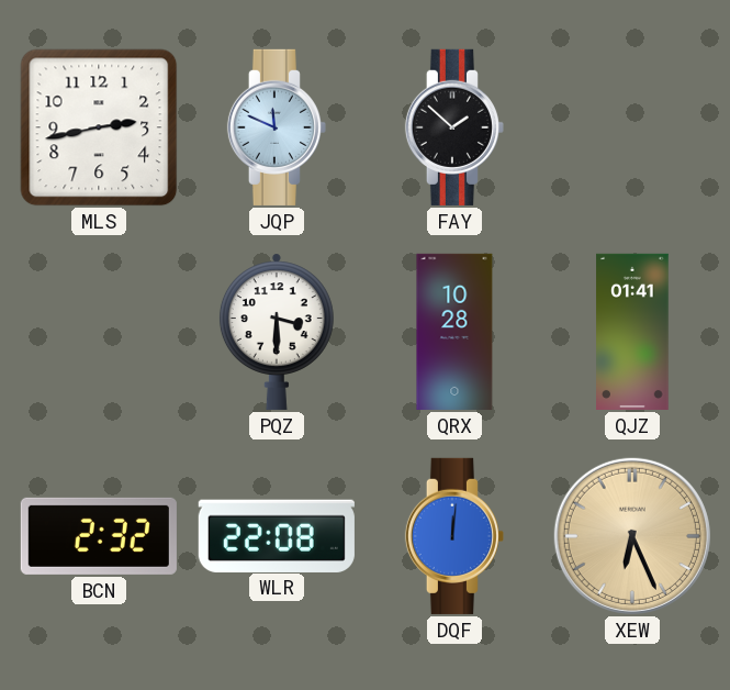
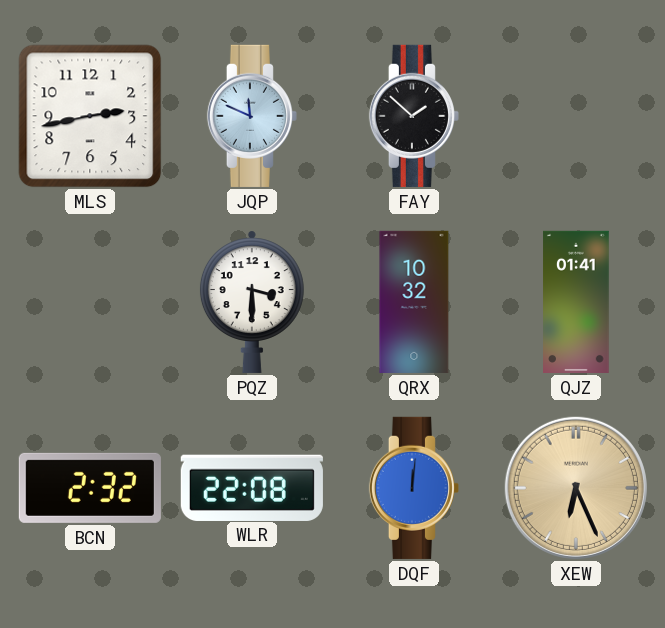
QRX: 10:28 -> 10:32
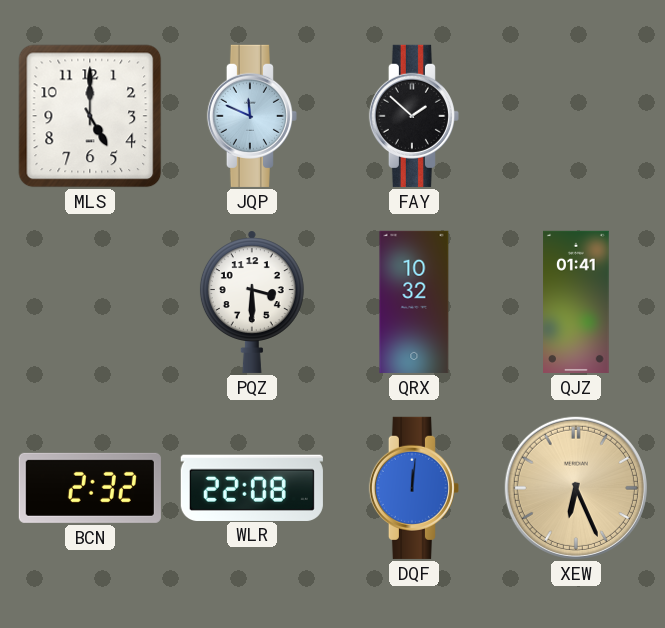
MLS: 2:43 -> 5:00
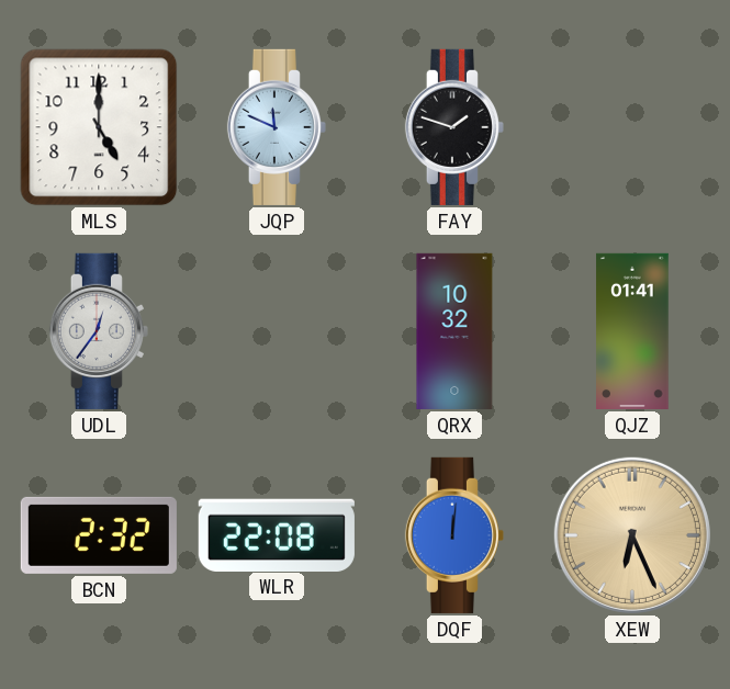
FAY: 1:52 -> 1:48
UDL: none -> 12:36
PQZ: 3:30 -> none
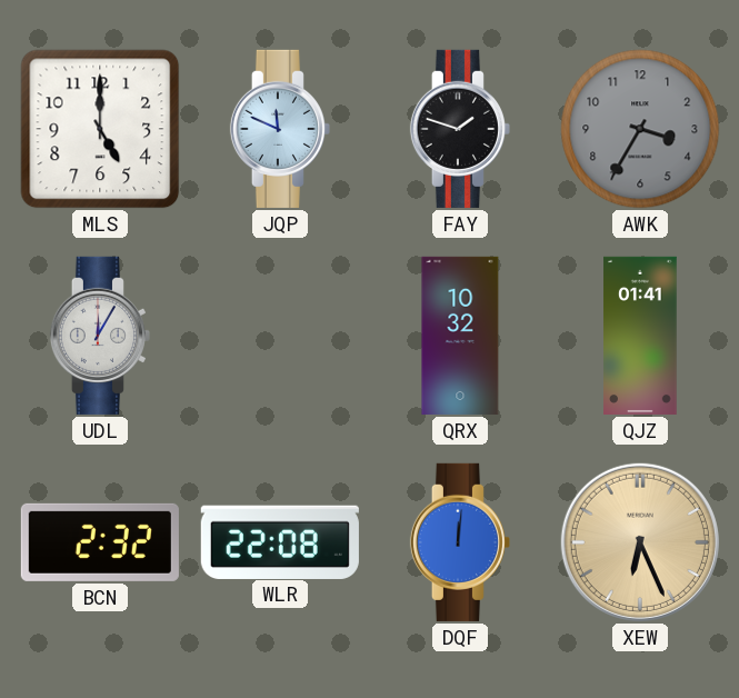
AWK: none -> 3:35
UDL: 12:36 -> 12:05
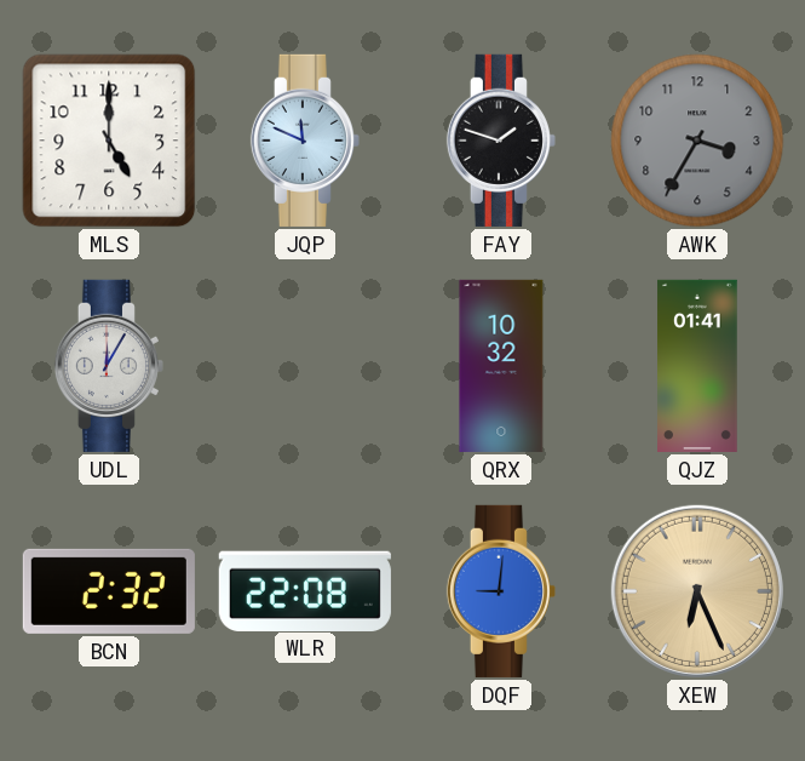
DQF: 12:01 -> 9:01
